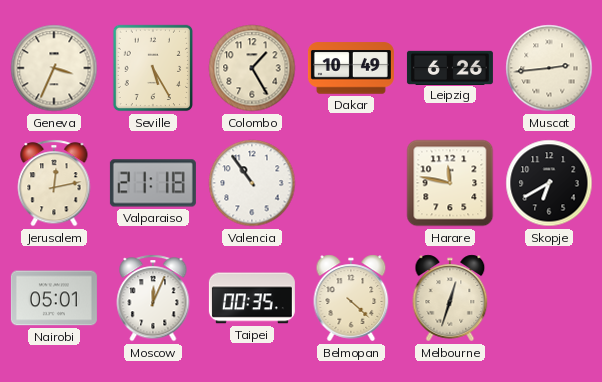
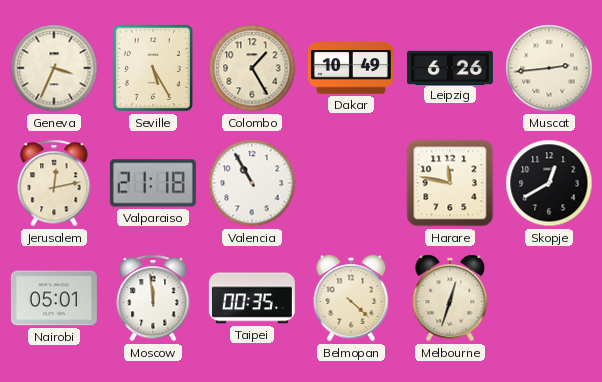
Valencia: 10:54 -> 10:55
Skopje: 6:40 -> 12:40
Moscow: 12:04 -> 11:59
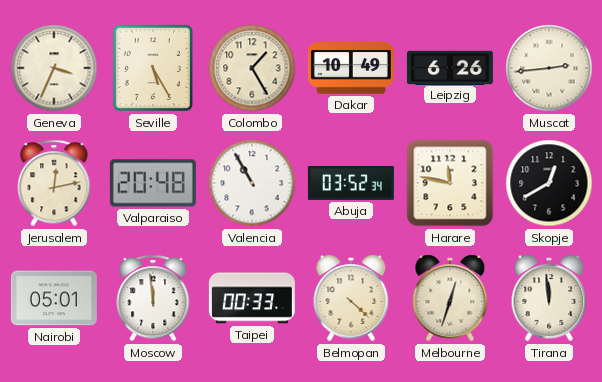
Valparaiso: 21:18 -> 20:48
Abuja: none -> 03:52
Taipei: 00:35 -> 00:33
Tirana: none -> 11:59
